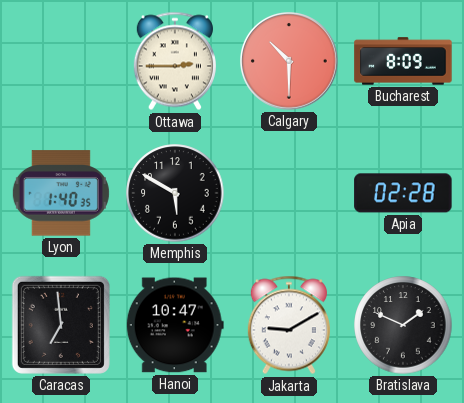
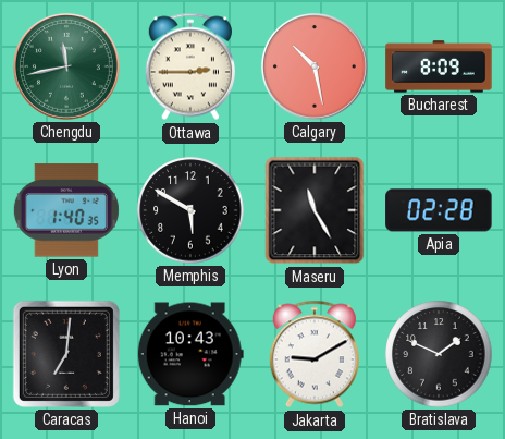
Chengdu: none -> 11:43
Calgary: 10:30 -> 10:28
Maseru: none -> 11:25
Caracas: 6:59 -> 7:01
Hanoi: 10:47 -> 10:43
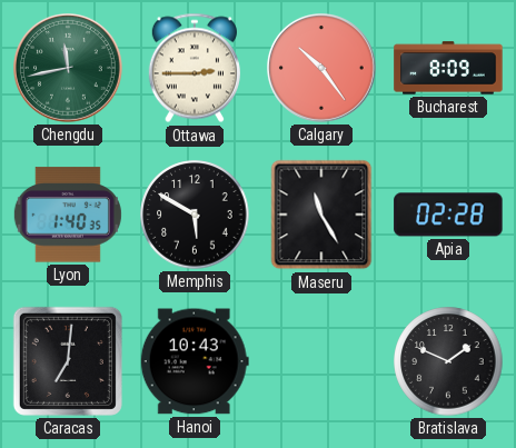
Calgary: 10:28 -> 10:24
Jakarta: 9:10 -> none
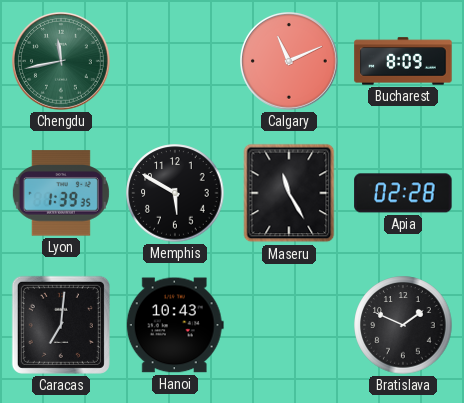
Ottawa: 2:45 -> none
Calgary: 10:24 -> 11:11
Lyon: 1:40 -> 1:39
